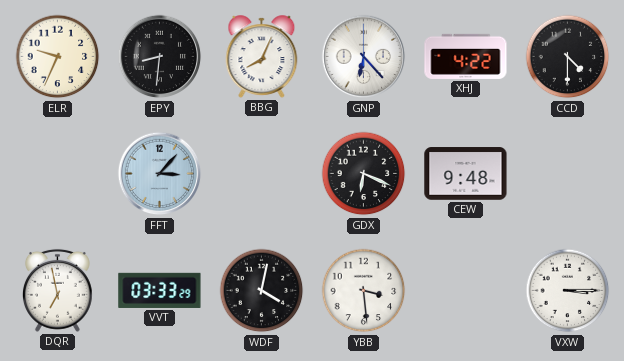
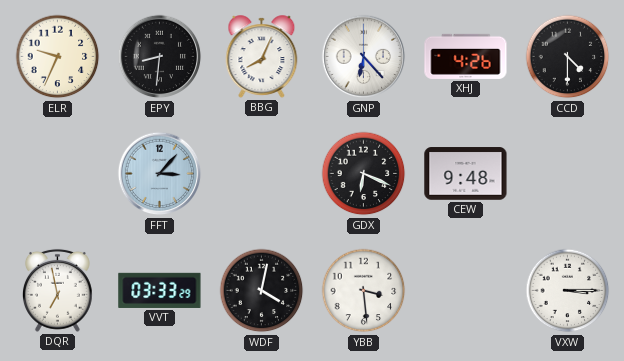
XHJ: 4:22 -> 4:26
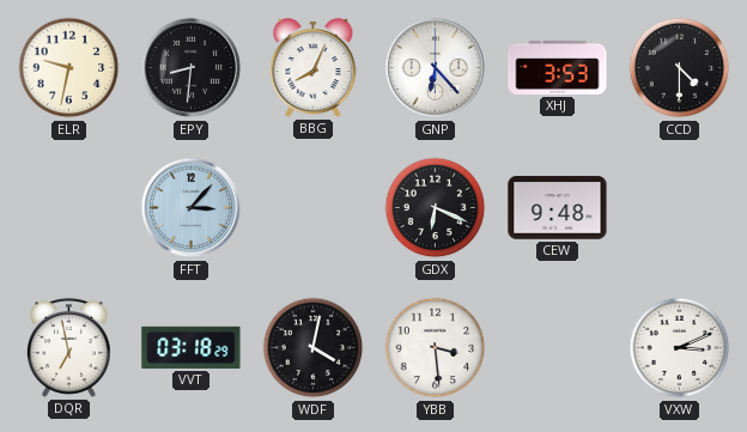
ELR: 9:34 -> 9:32
XHJ: 4:26 -> 3:53
VVT: 03:33 -> 03:18
VXW: 3:15 -> 3:11
